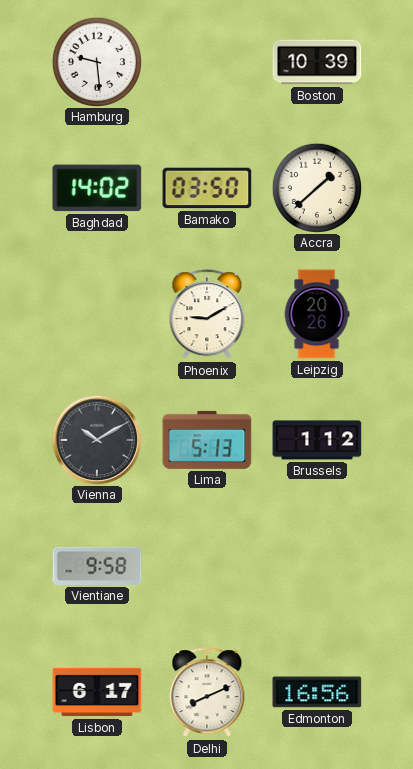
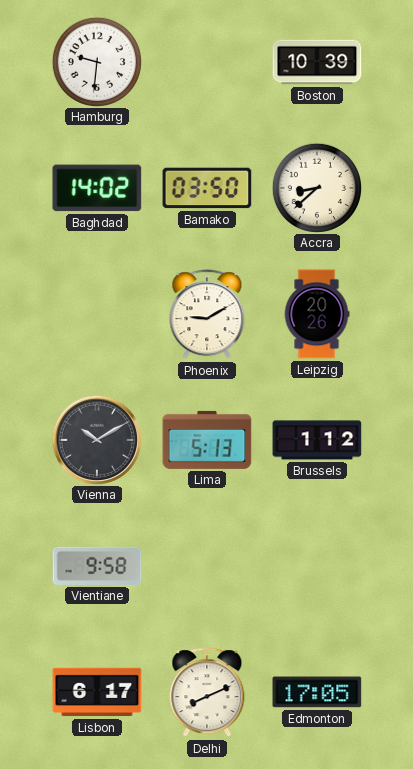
Hamburg: 9:29 -> 9:31
Accra: 1:38 -> 8:38
Edmonton: 16:56 -> 17:05
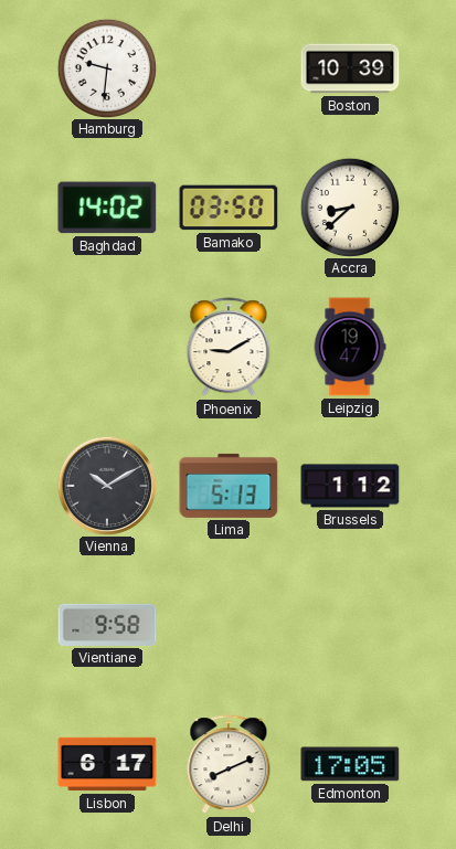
Leipzig: 20:26 -> 19:47
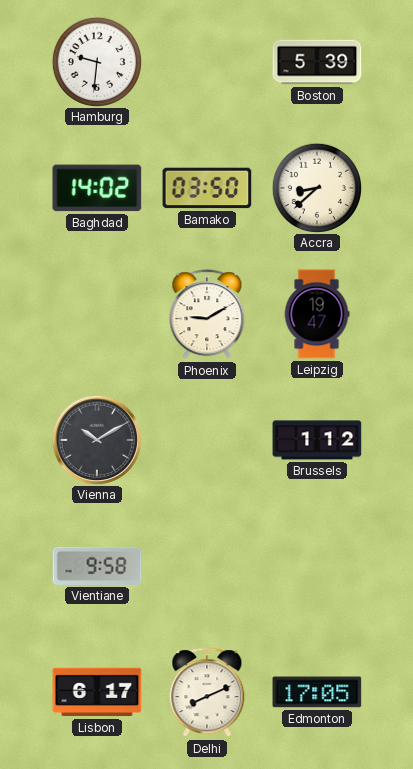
Boston: 10:39 -> 5:39
Lima: 5:13 -> none
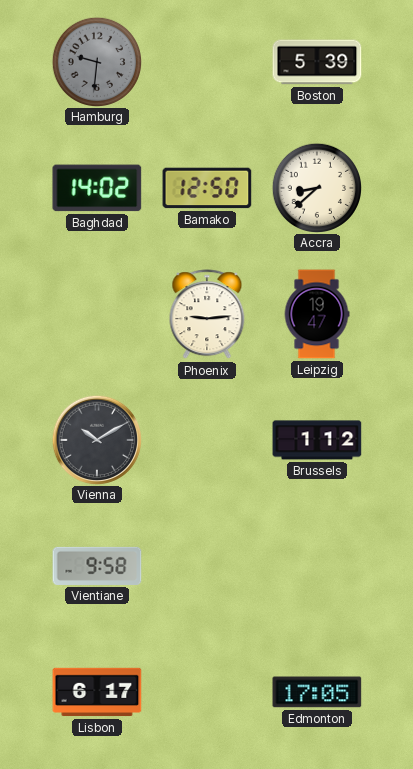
Hamburg dial: white -> grey
Bamako: 03:50 -> 12:50
Phoenix: 9:10 -> 9:14
Delhi: 8:11 -> none
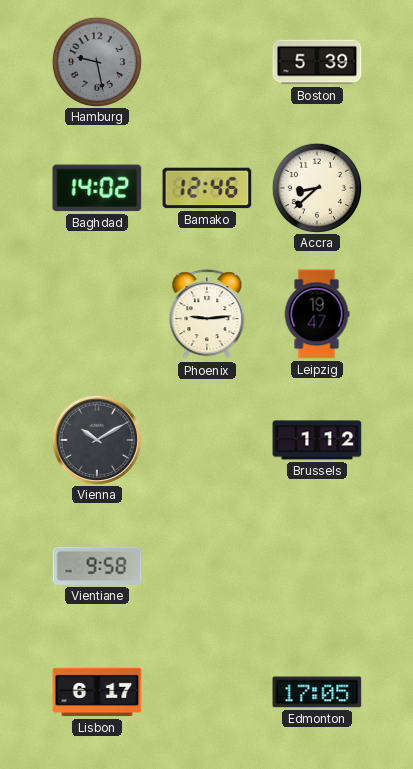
Hamburg: 9:31 -> 9:28
Bamako: 12:50 -> 12:46
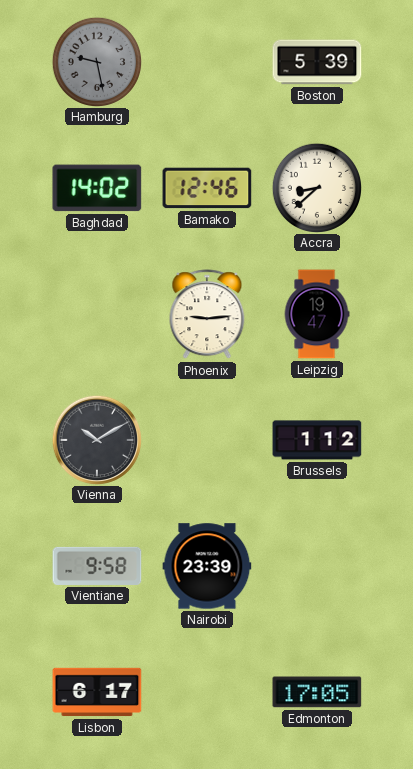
Nairobi: none -> 23:39
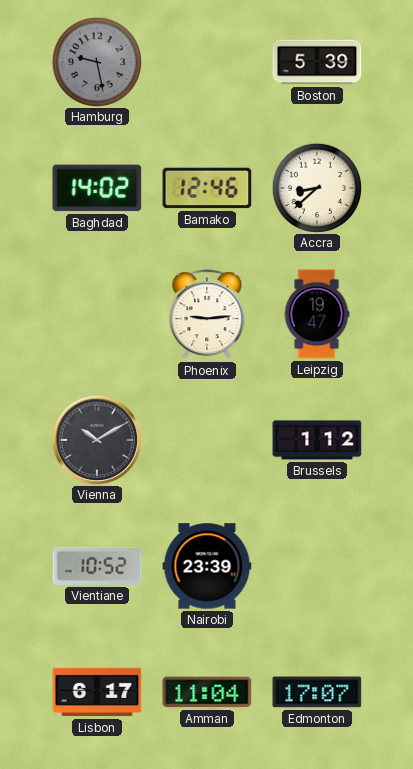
Vientiane: 9:58 -> 10:52
Amman: none -> 11:04
Edmonton: 17:05 -> 17:07
